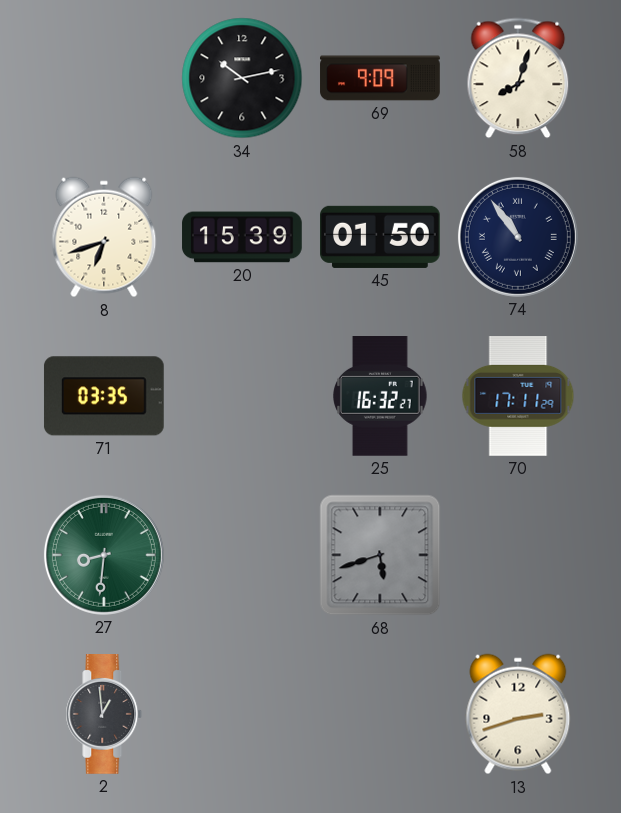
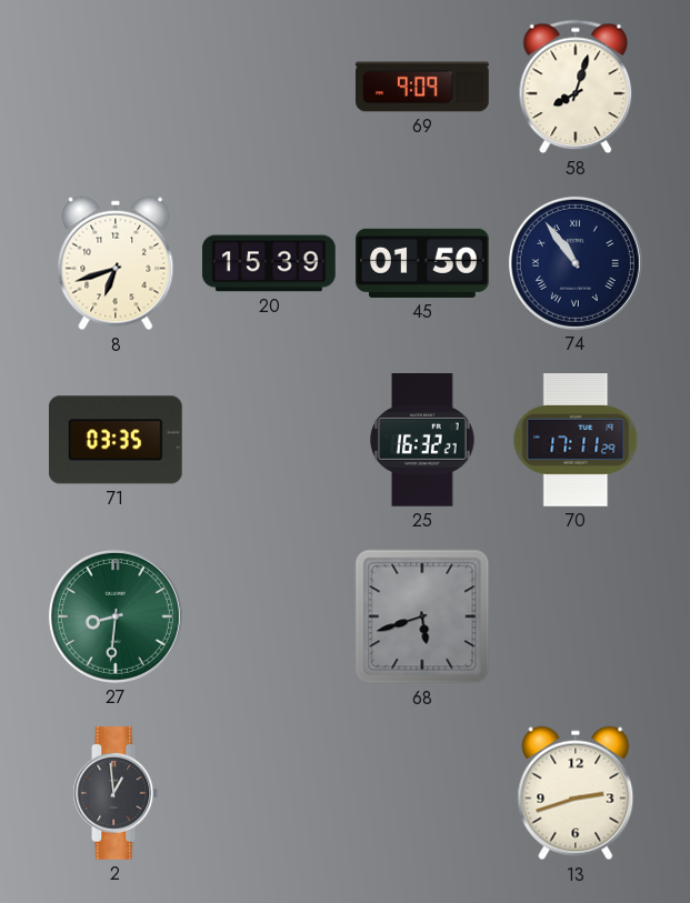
34: 10:13 -> none
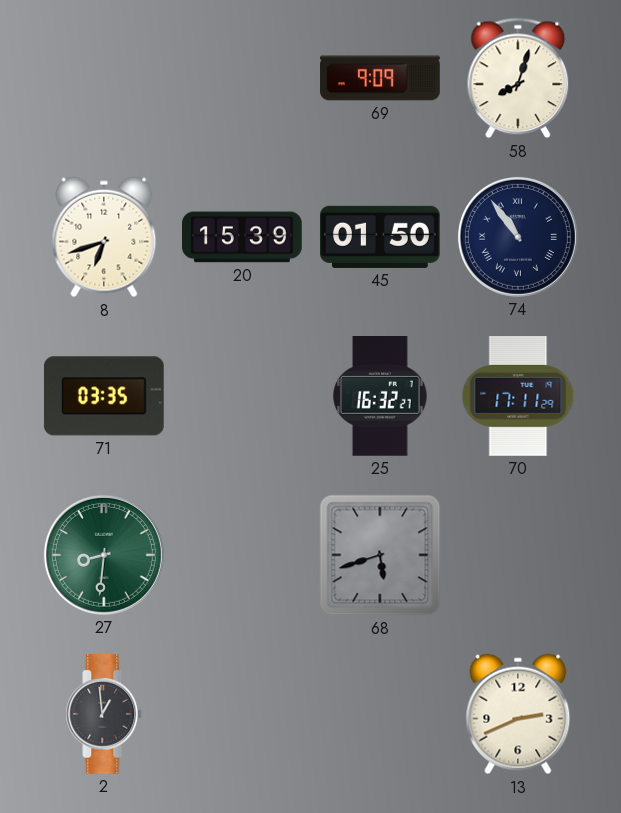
13: 2:42 -> 2:41
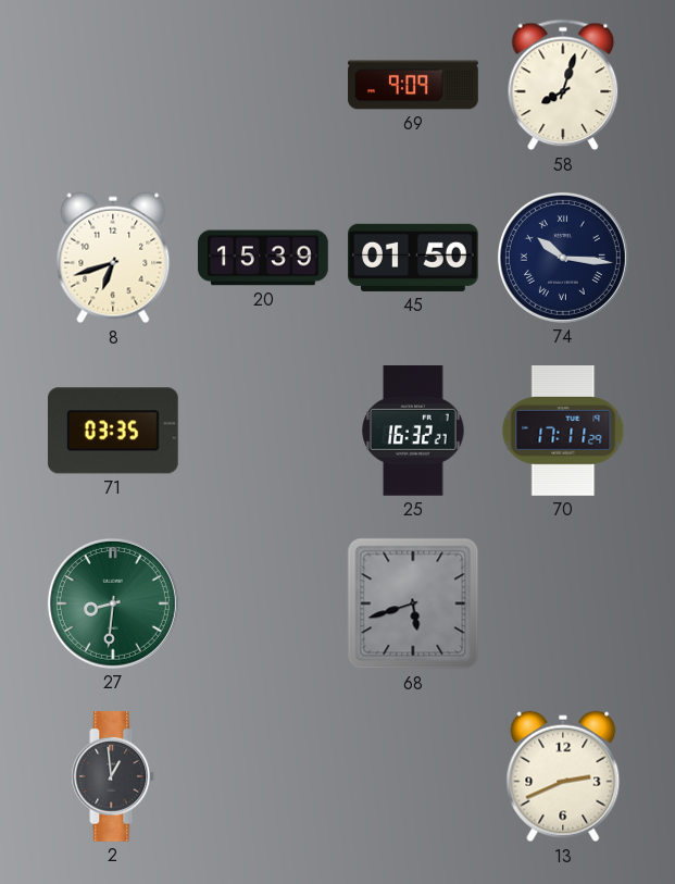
74: 10:54 -> 10:16
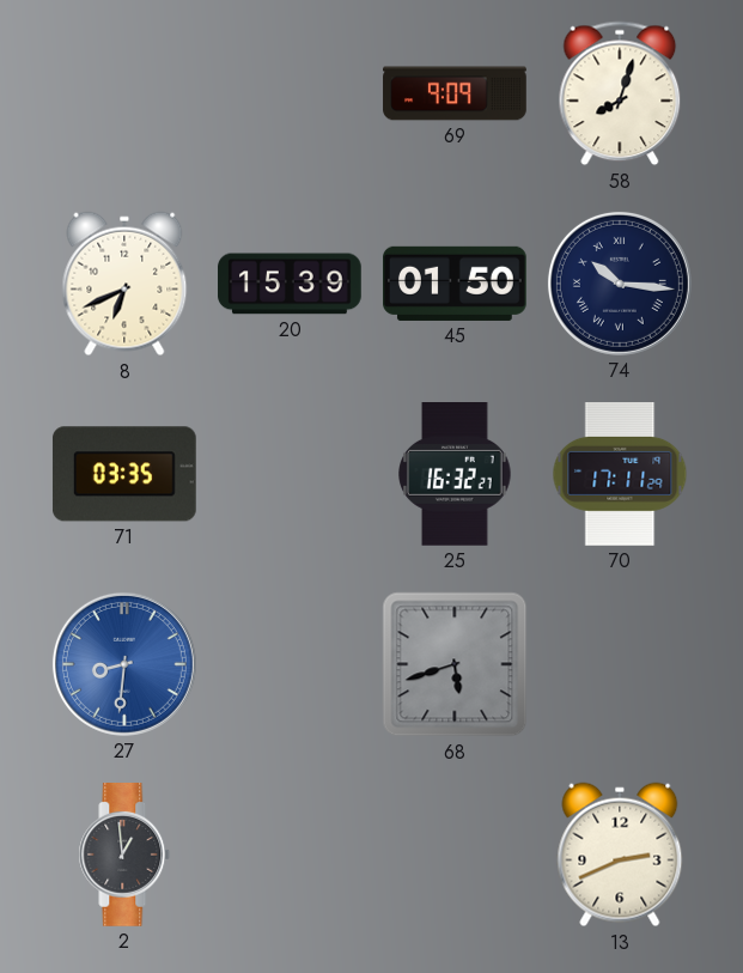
8: 6:42 -> 6:41
27 dial: green -> blue
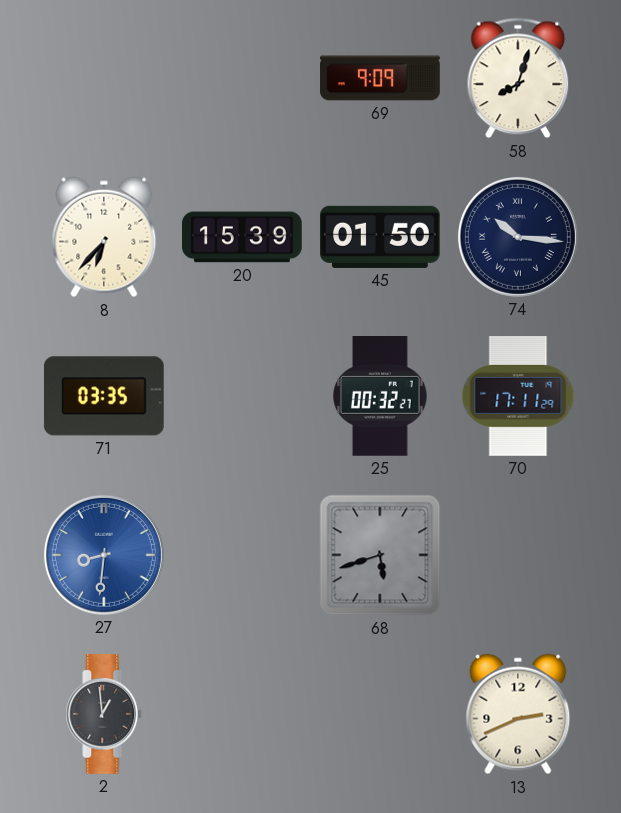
8: 6:41 -> 6:37
25: 16:32 -> 00:32
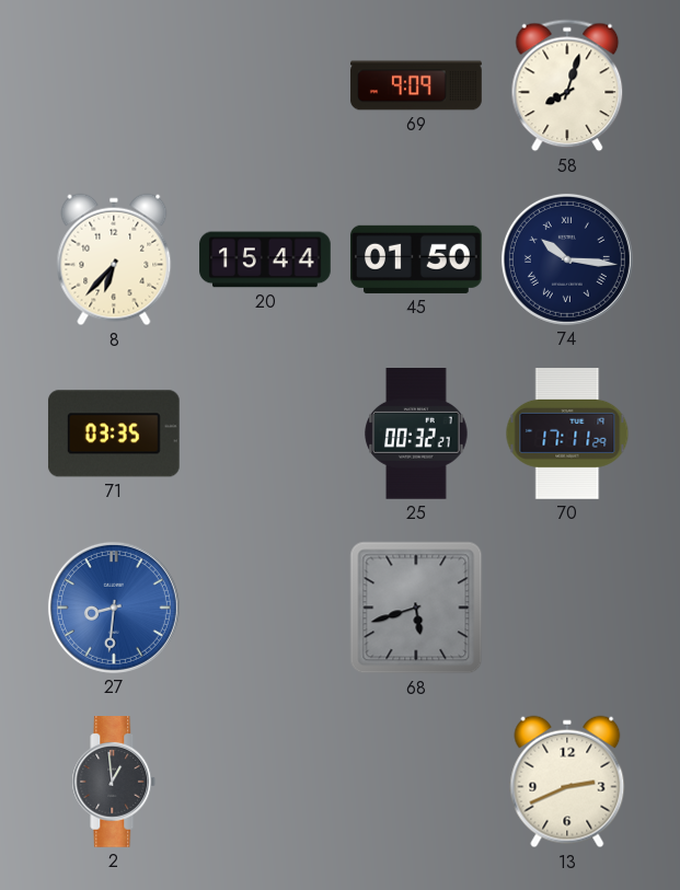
20: 15:39 -> 15:44
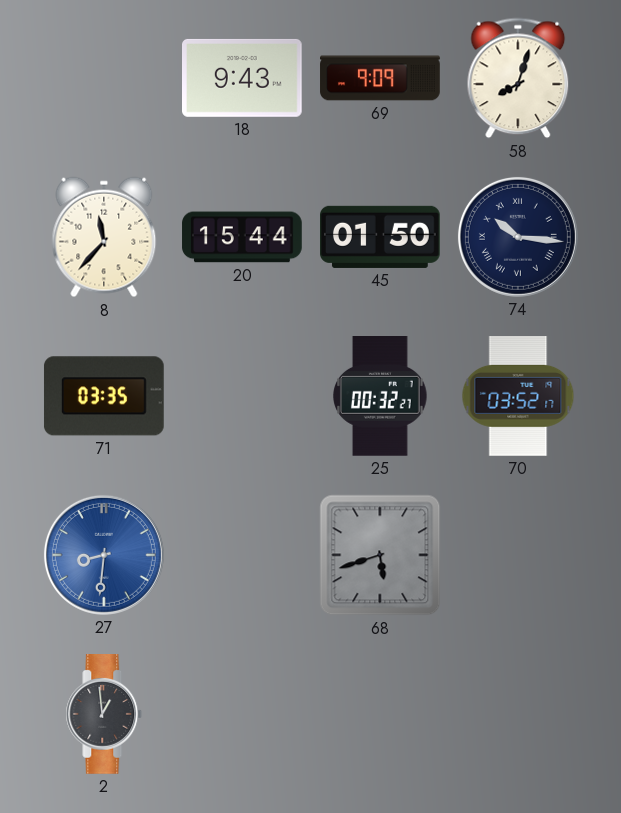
18: none -> 9:43
8: 6:37 -> 11:37
70: 17:11 -> 03:52
13: 2:41 -> none
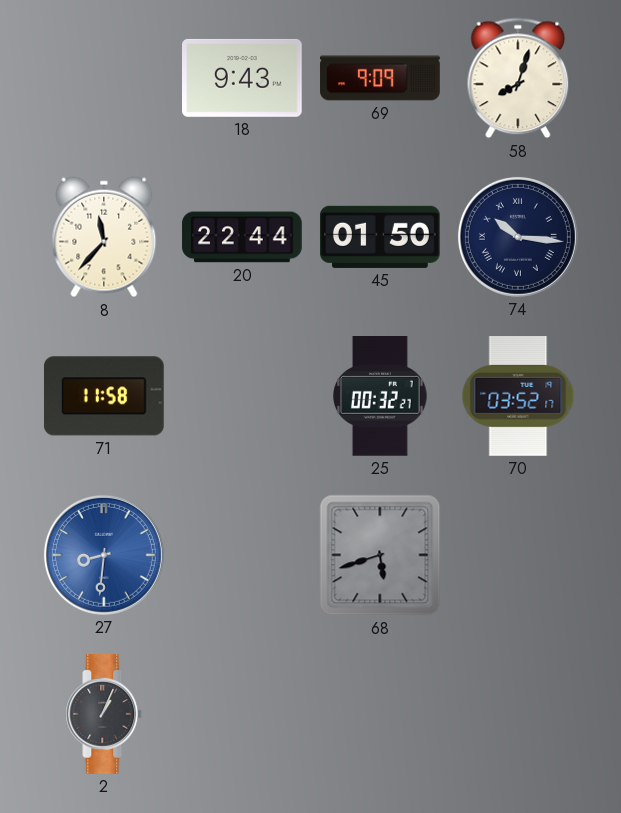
20: 15:44 -> 22:44
71: 03:35 -> 11:58
2: 12:59 -> 1:04
